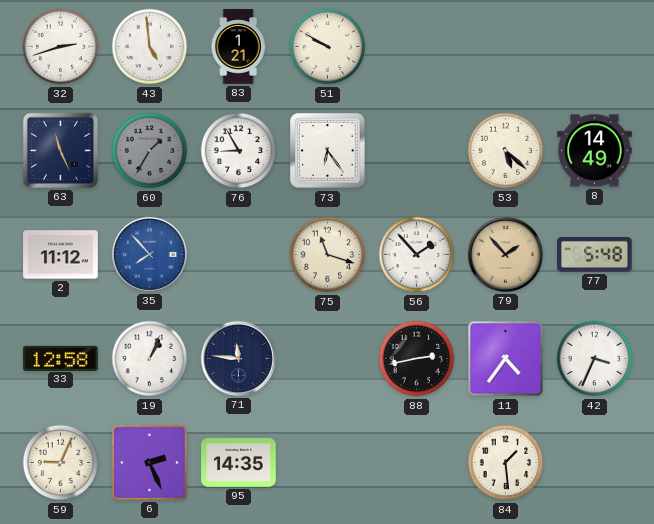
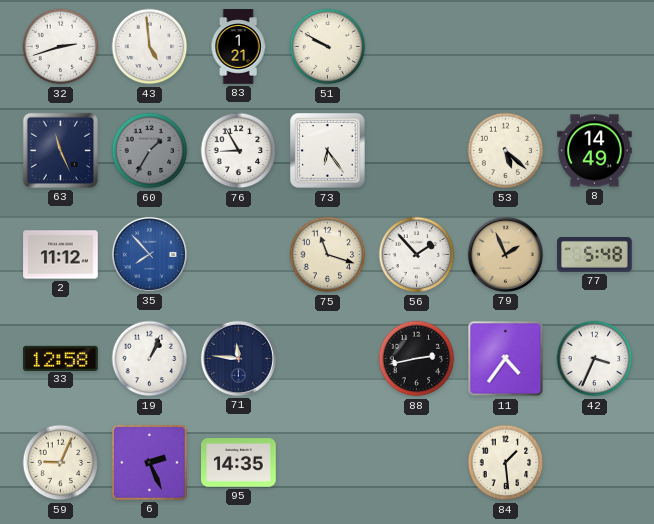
79: 1:53 -> 1:56
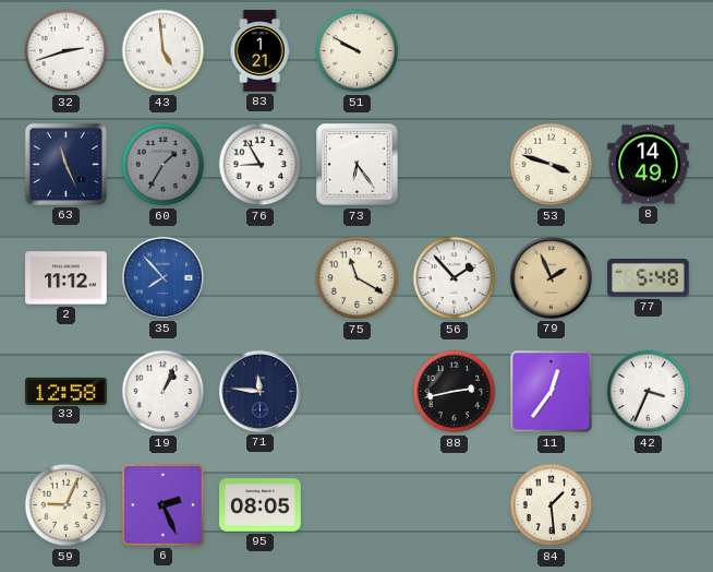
53: 5:22 -> 3:48
75: 11:18 -> 11:20
11: 4:36 -> 12:36
95: 14:35 -> 08:05
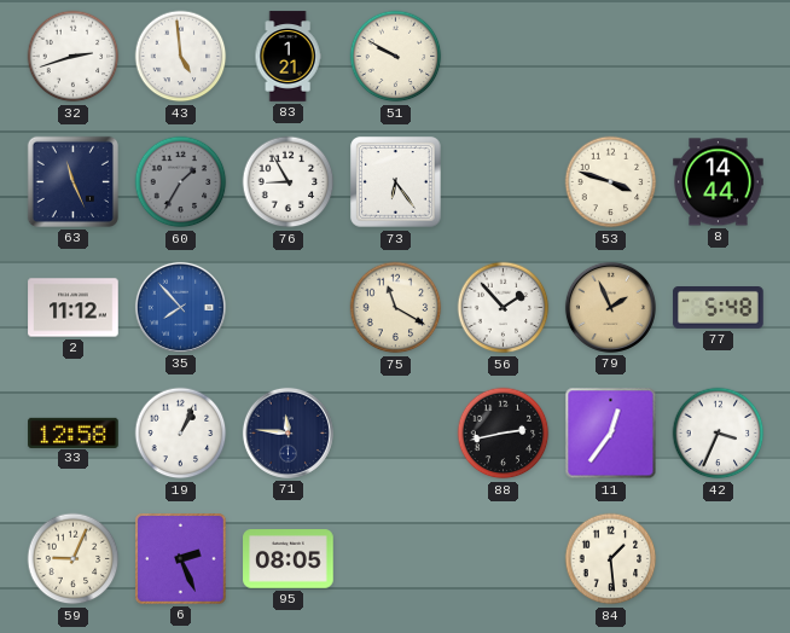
8: 14:49 -> 14:44
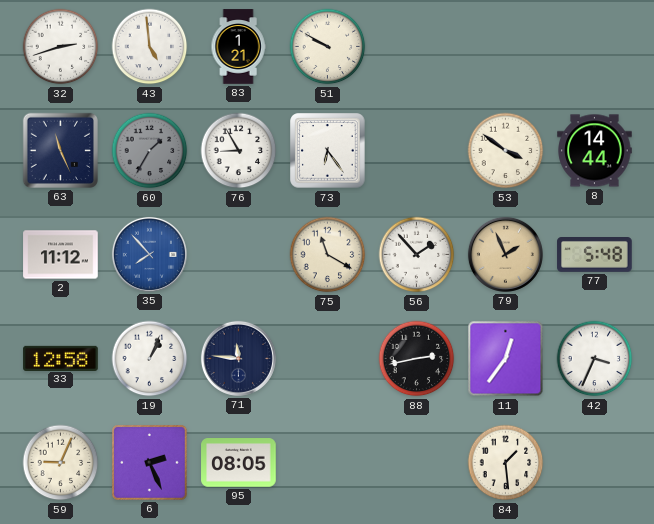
53: 3:48 -> 3:51
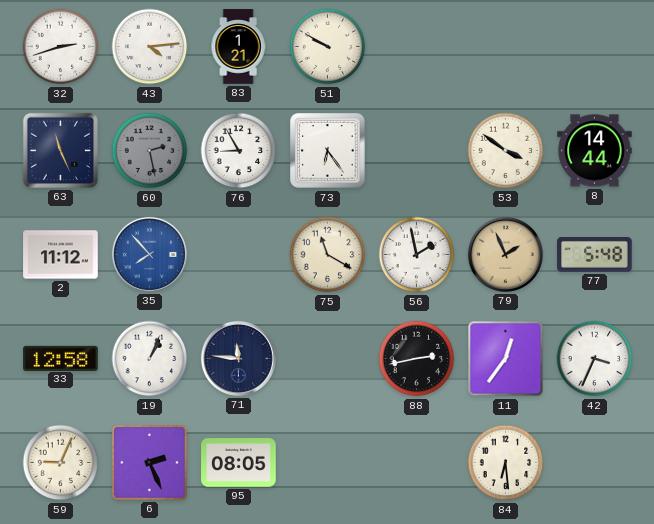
43: 4:59 -> 4:14
60: 1:35 -> 2:28
56: 1:53 -> 1:58
84: 1:29 -> 6:29
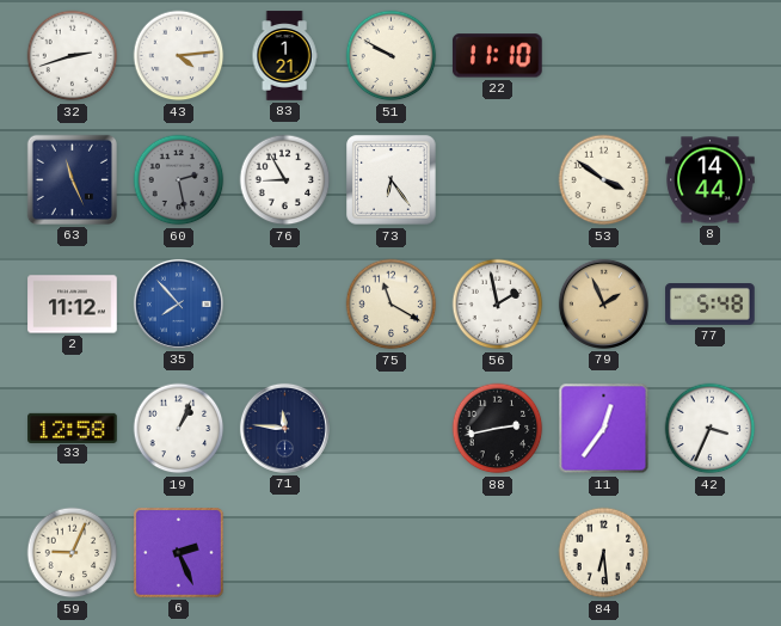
22: none -> 11:10
95: 08:05 -> none
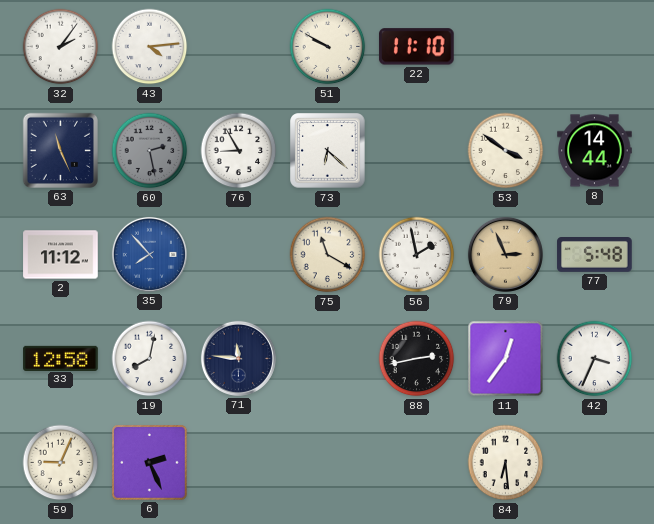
32: 2:42 -> 2:06
83: 1:21 -> none
73: 6:24 -> 6:22
79: 1:56 -> 2:56
19: 1:04 -> 8:02
